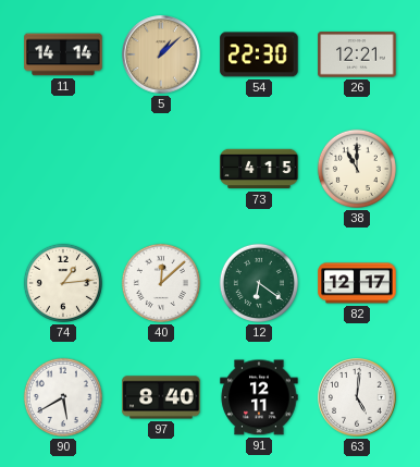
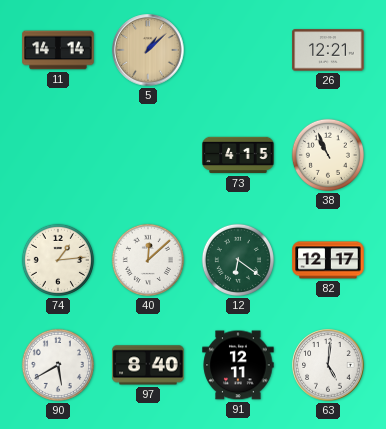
54: 22:30 -> none
38: 11:00 -> 10:56
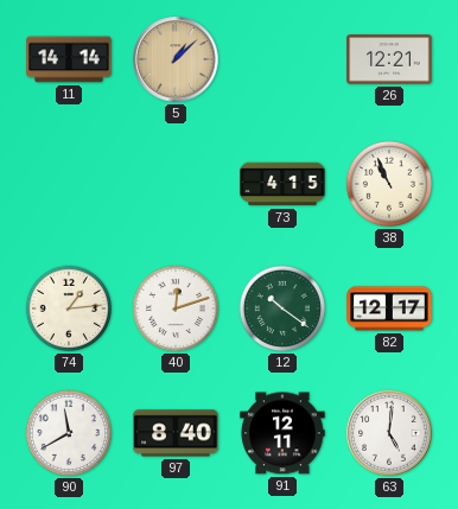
40: 12:08 -> 12:12
12: 6:21 -> 10:21
90: 5:40 -> 11:40
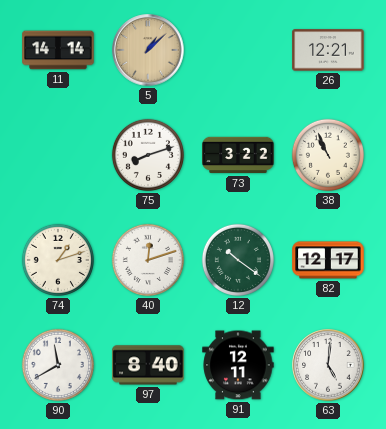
75: none -> 8:12
73: 4:15 -> 3:22
74: 1:14 -> 1:12
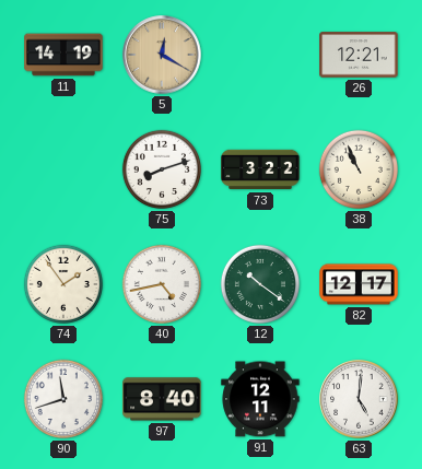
11: 14:14 -> 14:19
5: 1:08 -> 12:20
74: 1:12 -> 1:54
40: 12:12 -> 4:43
90: 11:40 -> 11:42
